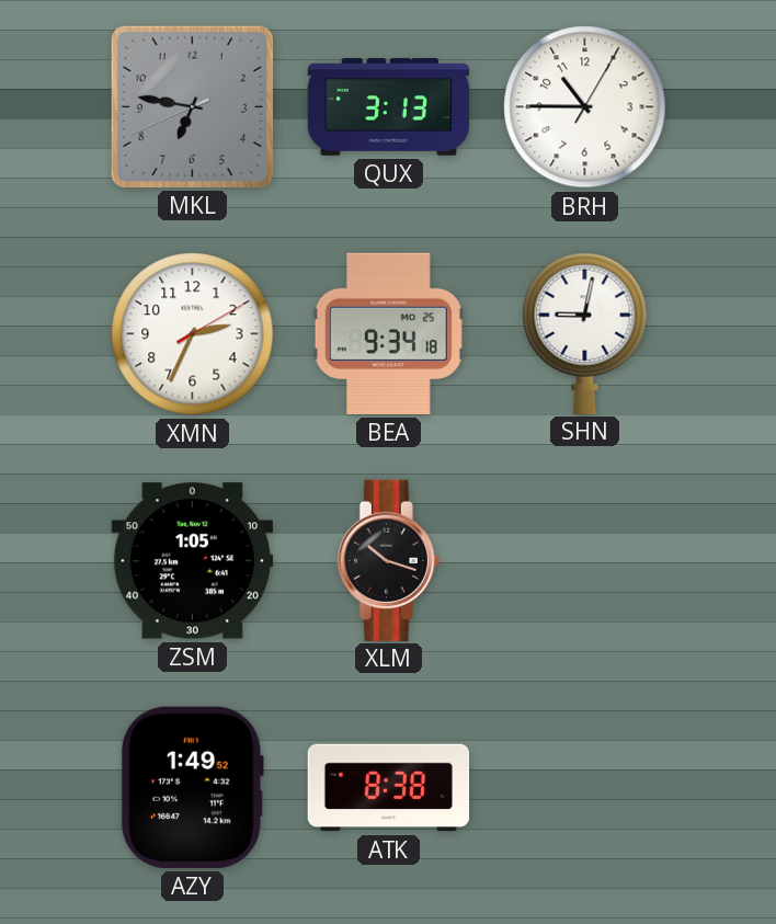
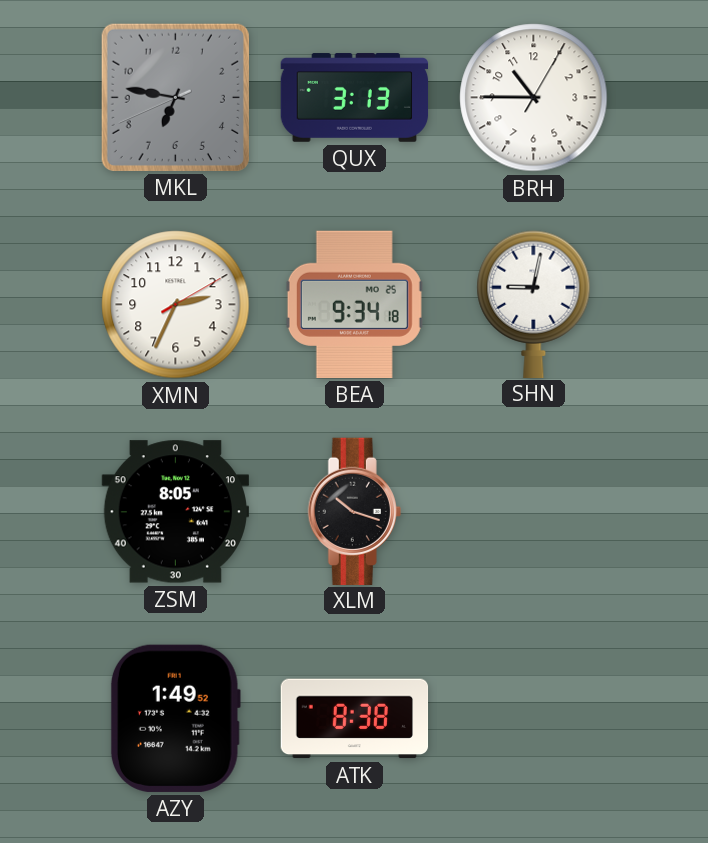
ZSM: 1:05 -> 8:05
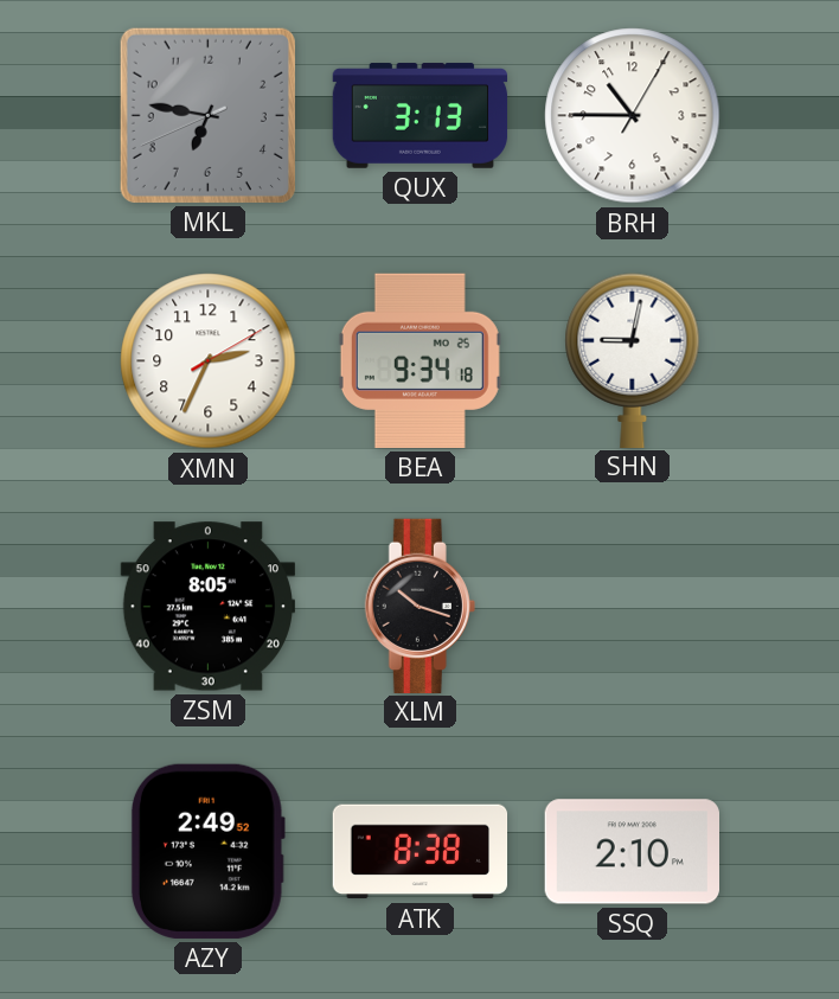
AZY: 1:49 -> 2:49
SSQ: none -> 2:10
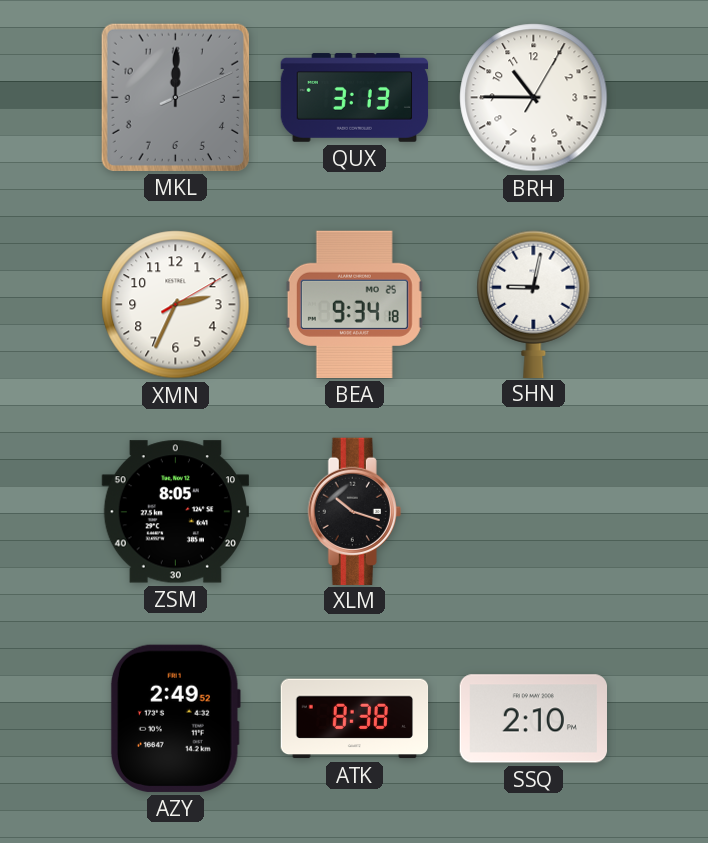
MKL: 6:46 -> 12:00
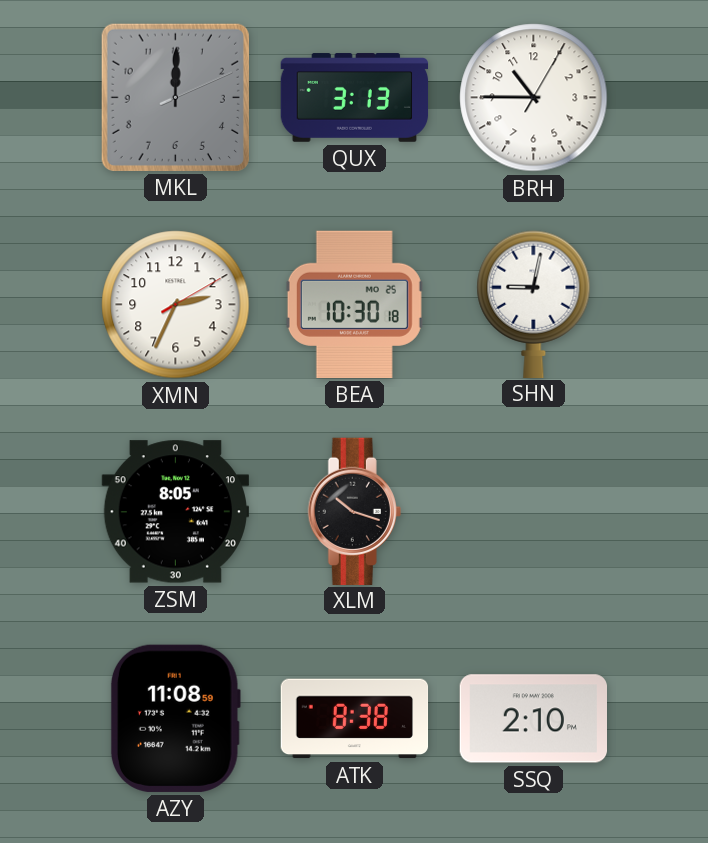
BEA: 9:34 -> 10:30
AZY: 2:49 -> 11:08
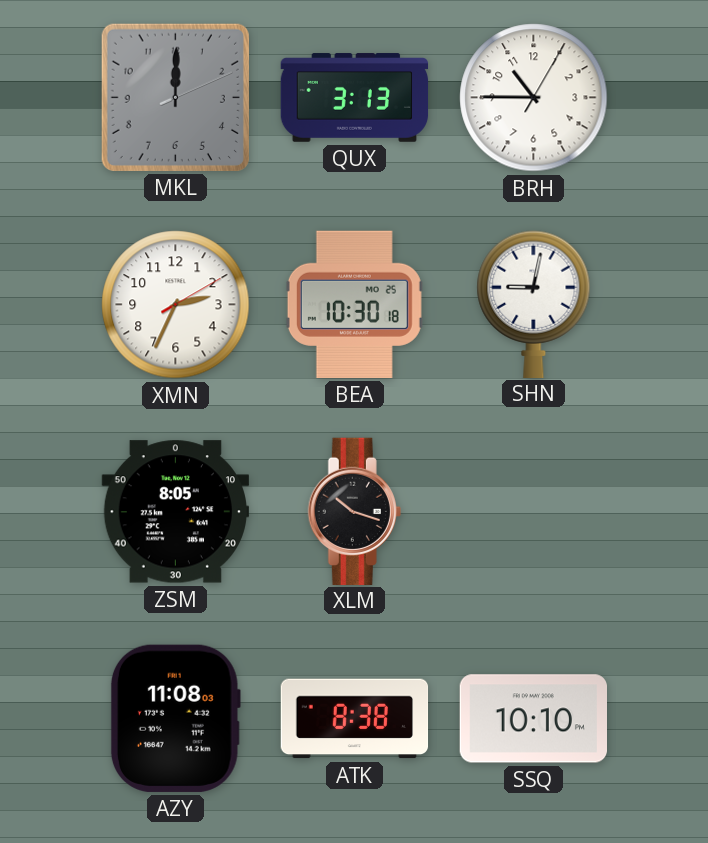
AZY: 11:08:59 -> 11:08:03
SSQ: 2:10 -> 10:10
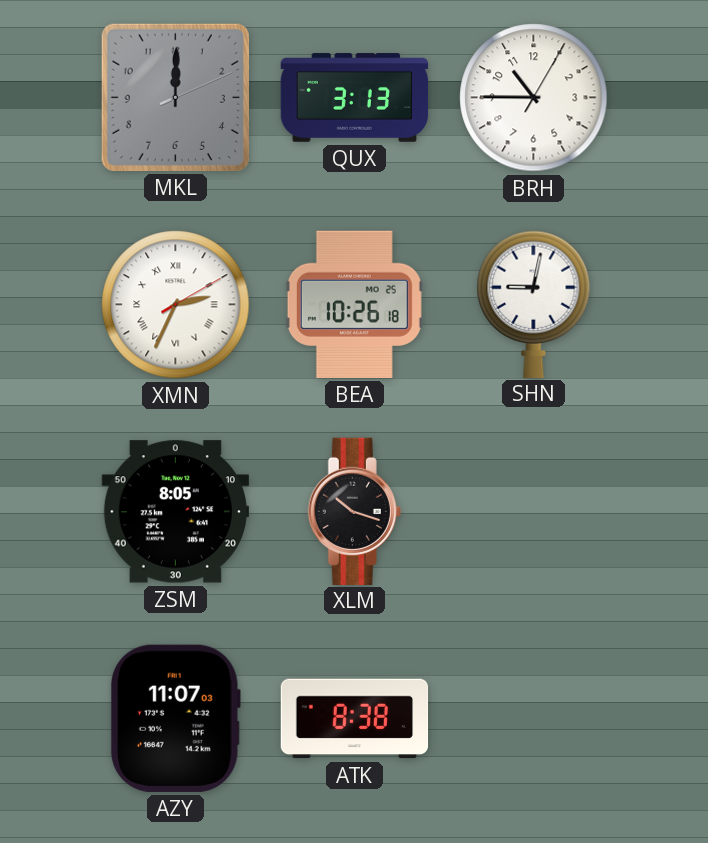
XMN numerals: Arabic -> Roman
BEA: 10:30 -> 10:26
AZY: 11:08 -> 11:07
SSQ: 10:10 -> none
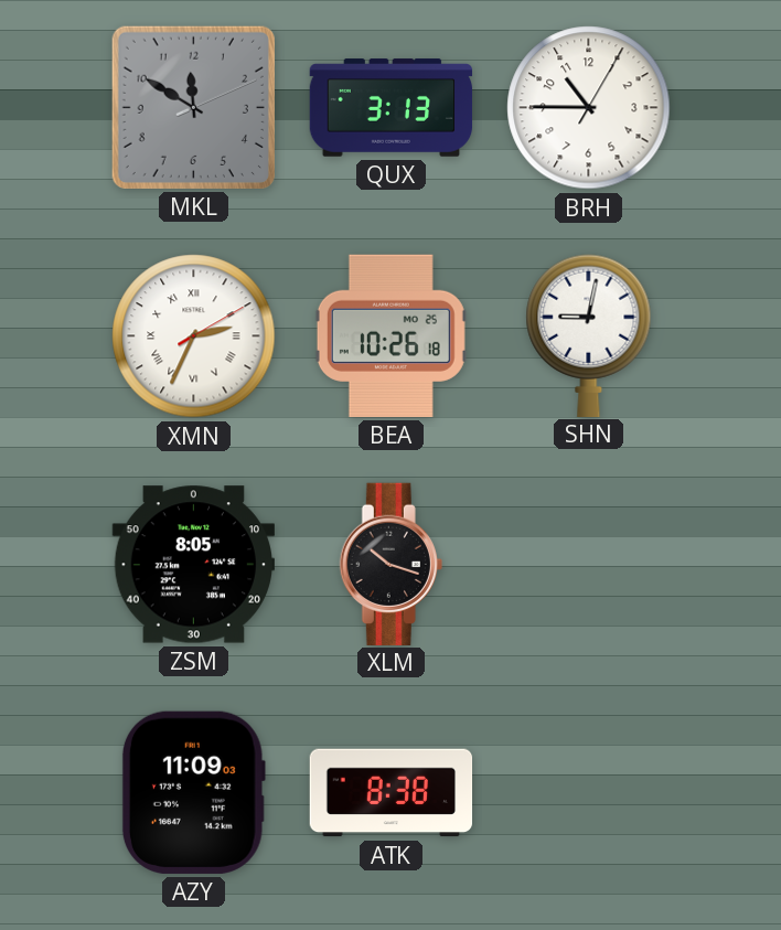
MKL: 12:00 -> 11:50
AZY: 11:07 -> 11:09
